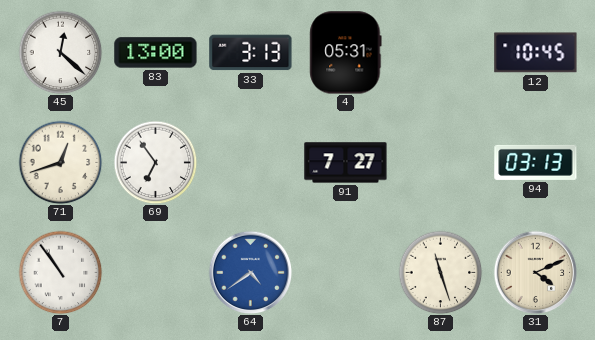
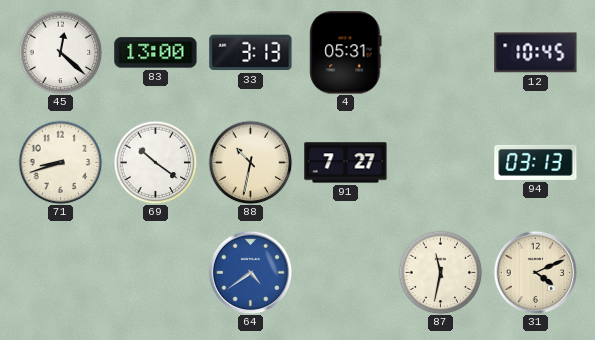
71: 12:42 -> 8:42
69: 6:54 -> 10:21
88: none -> 10:32
7: 10:54 -> none
87: 11:27 -> 11:32
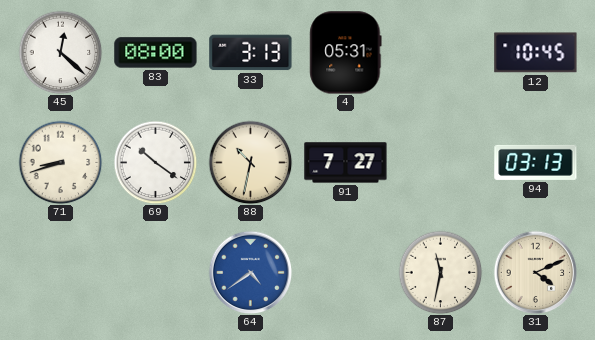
83: 13:00 -> 08:00
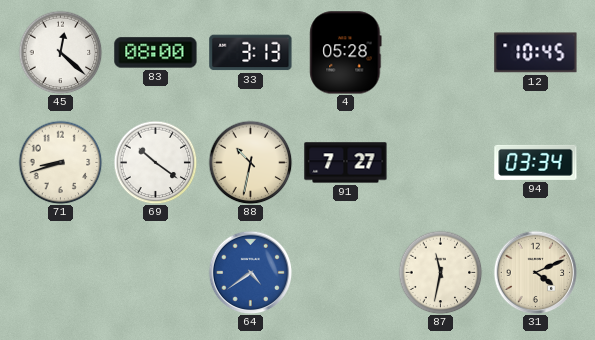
4: 05:31 -> 05:28
94: 03:13 -> 03:34
